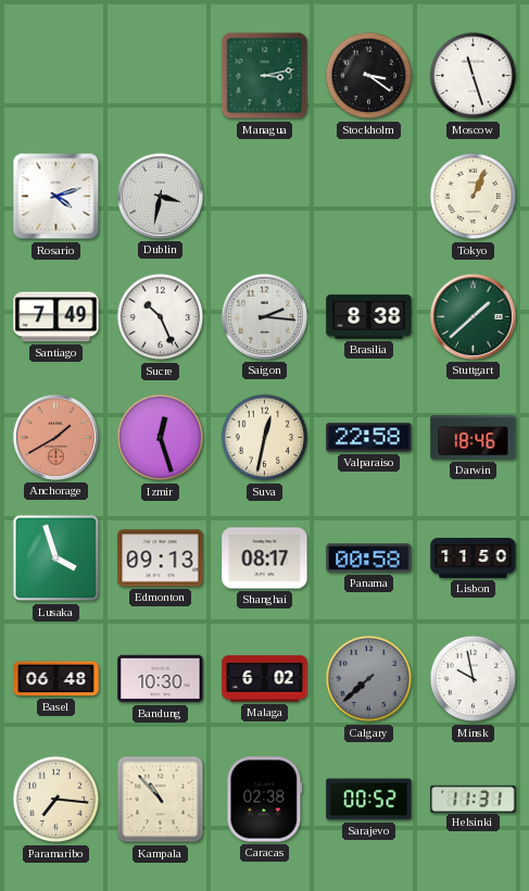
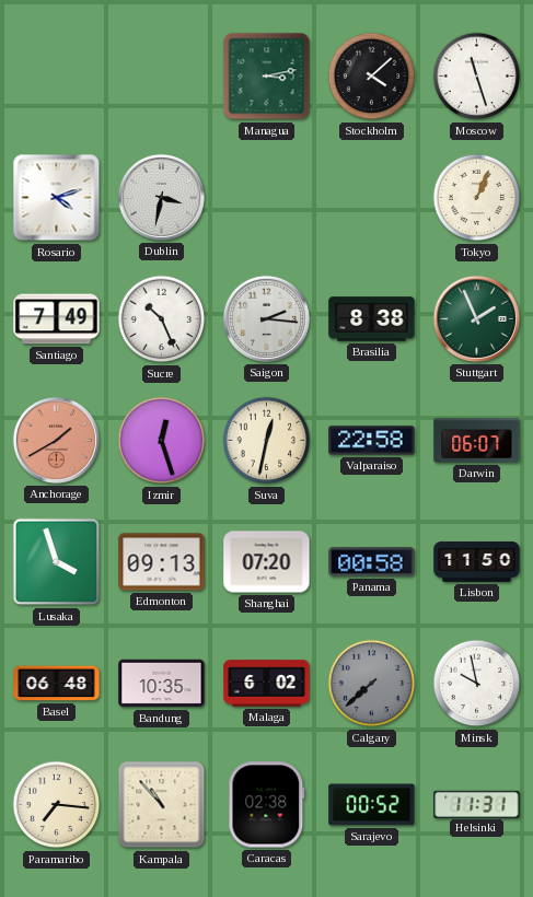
Stockholm: 3:21 -> 4:08
Stuttgart: 1:38 -> 1:56
Darwin: 18:46 -> 06:07
Shanghai: 08:17 -> 07:20
Bandung: 10:30 -> 10:35
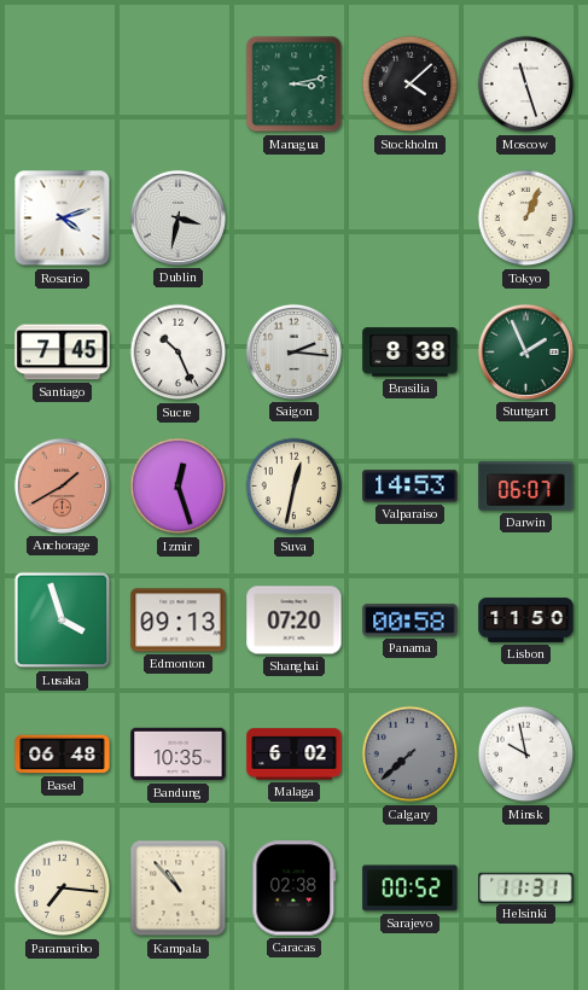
Santiago: 7:49 -> 7:45
Valparaiso: 22:58 -> 14:53
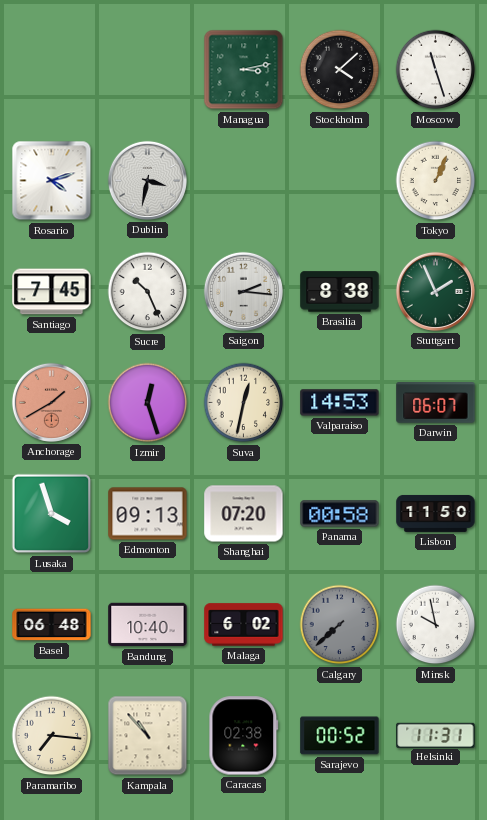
Bandung: 10:35 -> 10:40
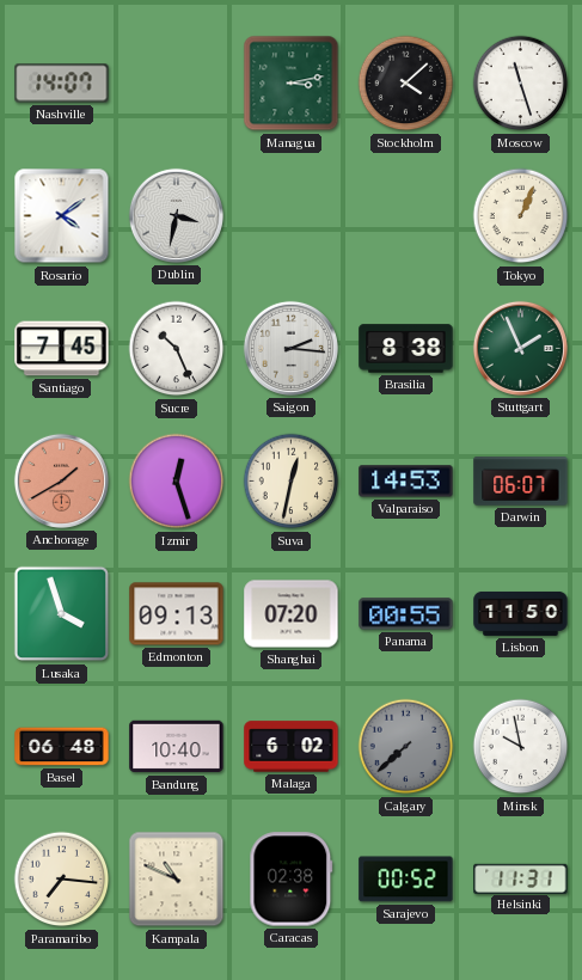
Nashville: none -> 14:07
Rosario: 4:12 -> 4:09
Panama: 00:58 -> 00:55
Kampala: 10:53 -> 10:49
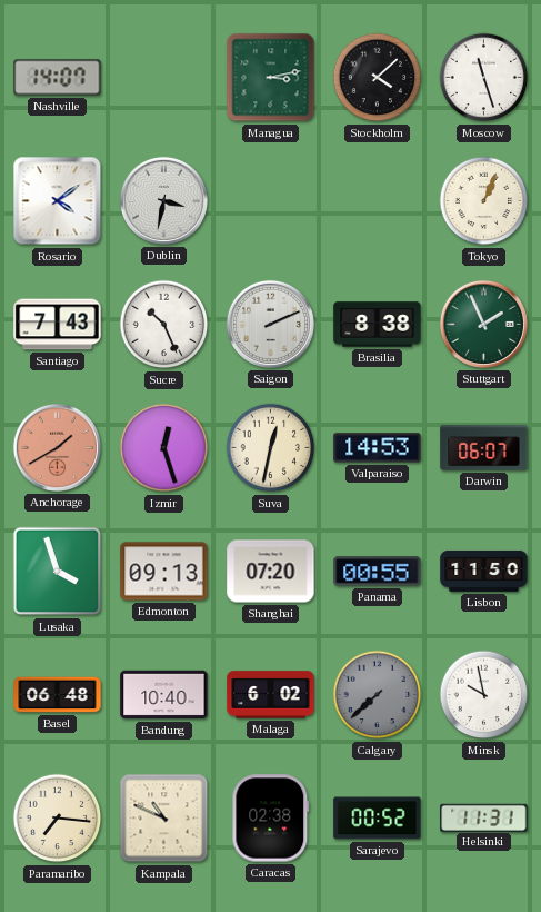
Santiago: 7:45 -> 7:43
Saigon: 2:16 -> 2:11
